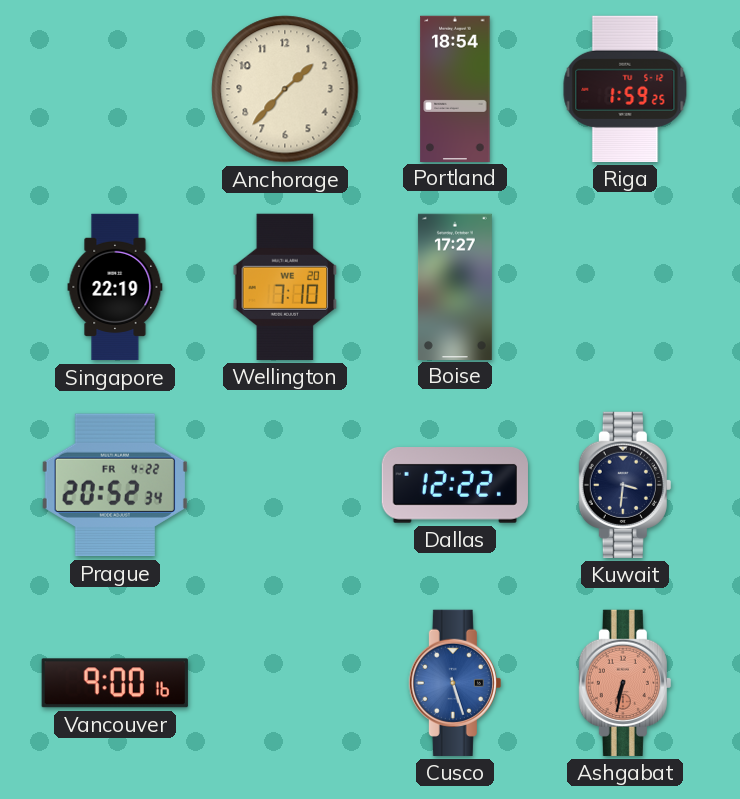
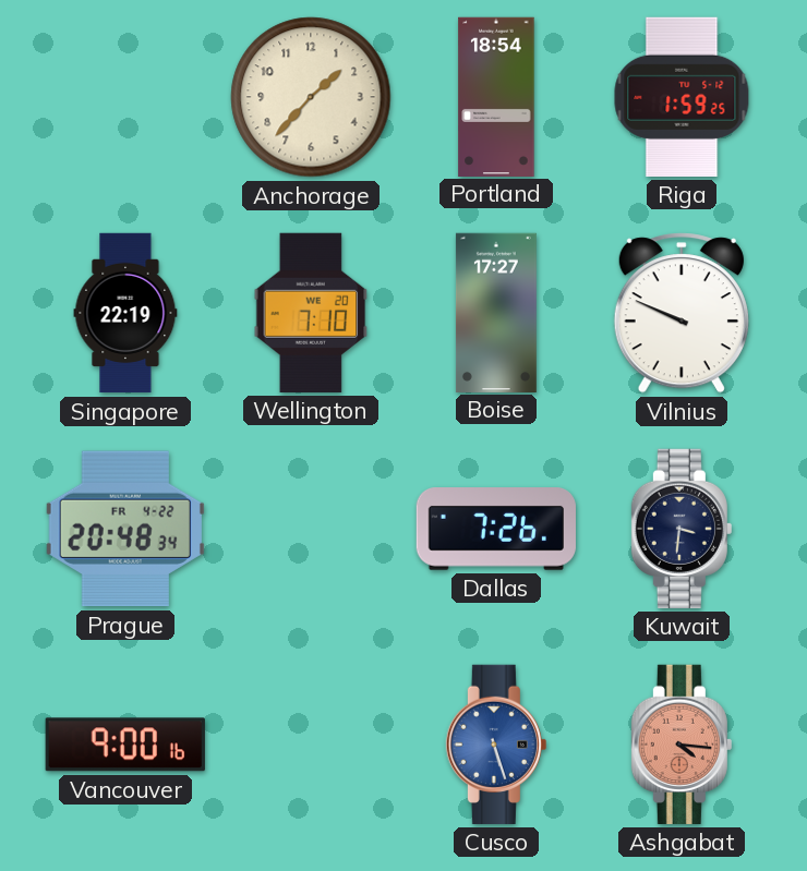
Vilnius: none -> 9:49
Prague: 20:52 -> 20:48
Dallas: 12:22 -> 7:26
Ashgabat: 6:32 -> 4:16
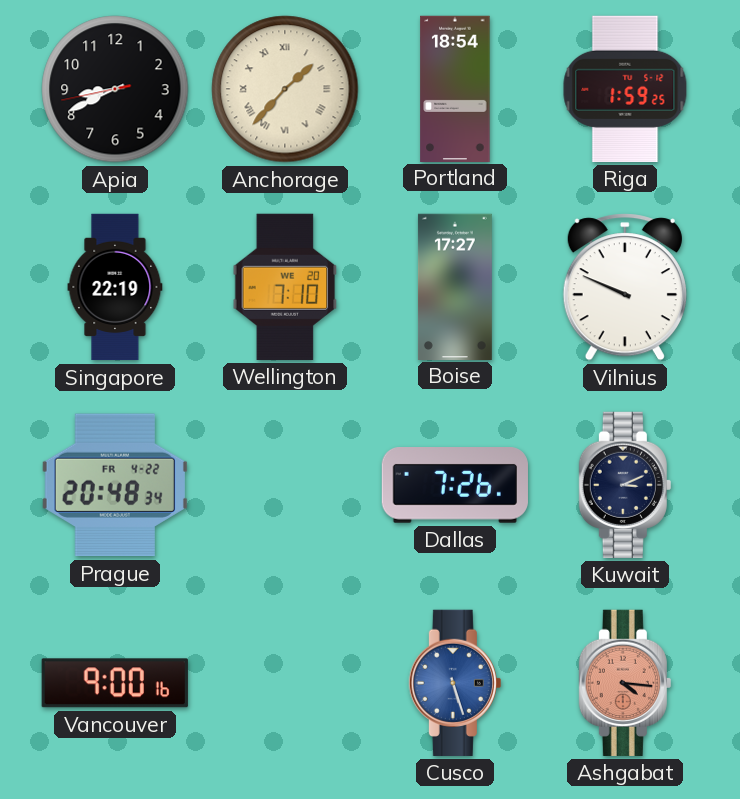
Apia: none -> 8:40
Anchorage numerals: Arabic -> Roman
Kuwait: 3:31 -> 3:11
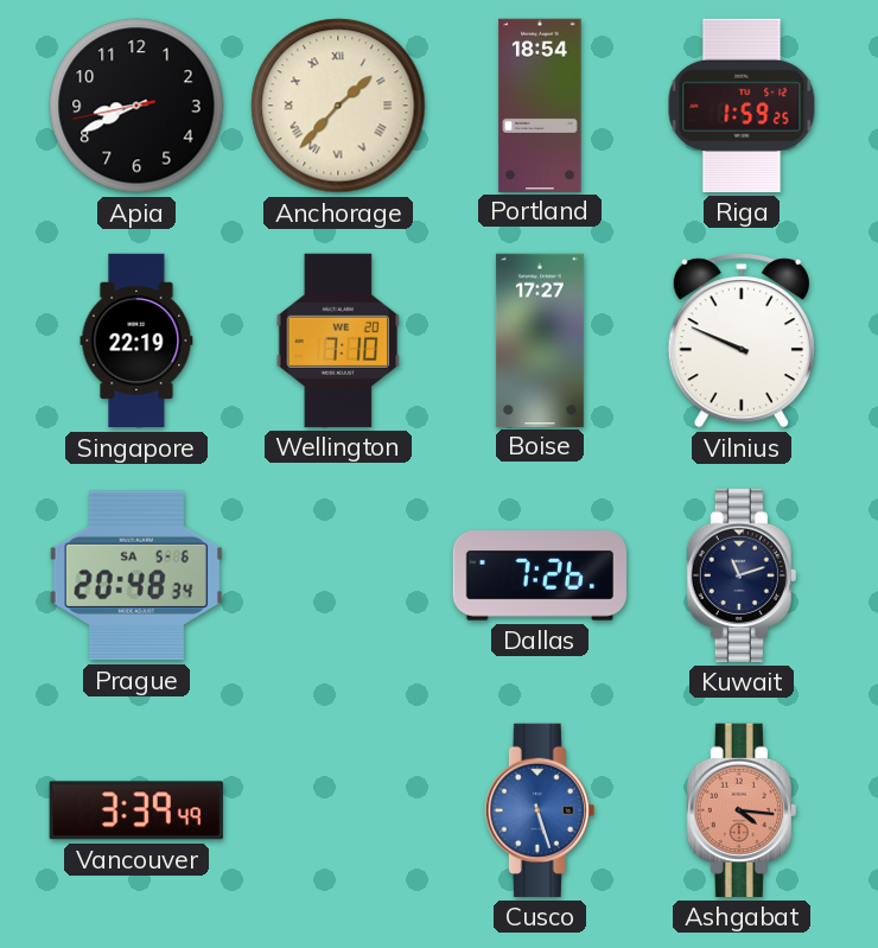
Prague date: FR 4-22 -> SA 5-6
Kuwait: 3:11 -> 11:12
Vancouver: 9:00 -> 3:39
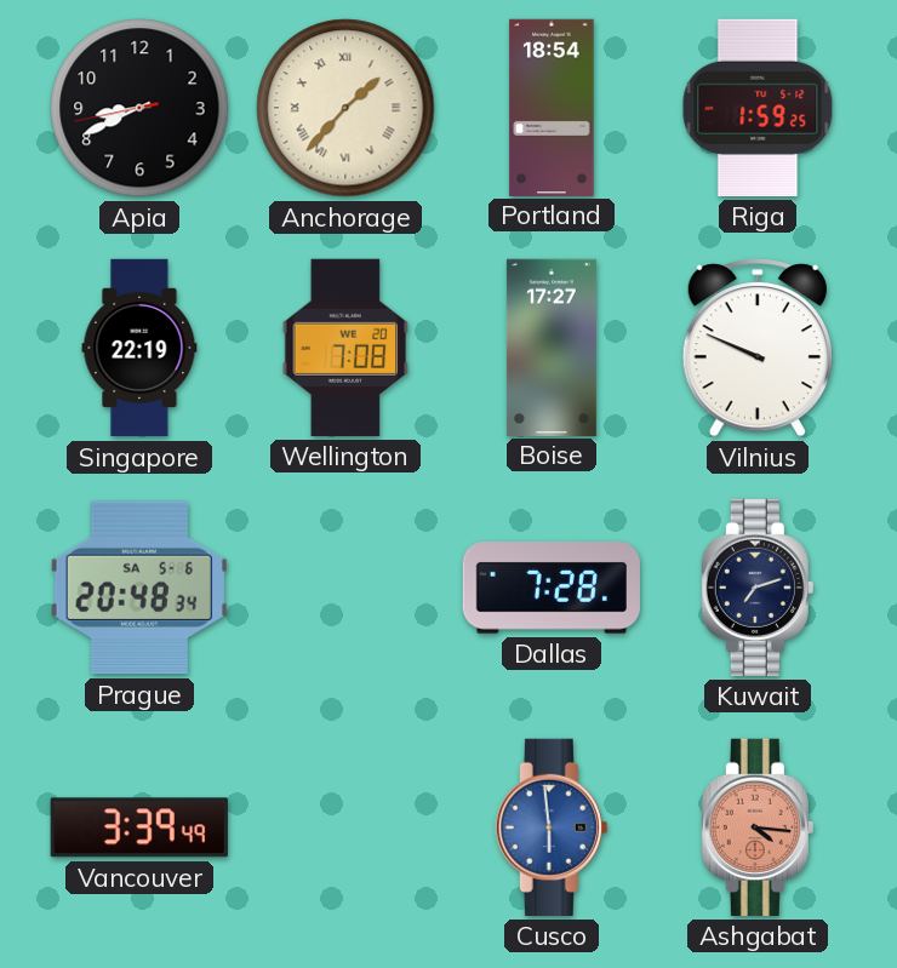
Wellington: 7:10 -> 7:08
Dallas: 7:26 -> 7:28
Kuwait: 11:12 -> 7:12
Cusco: 5:27 -> 5:59
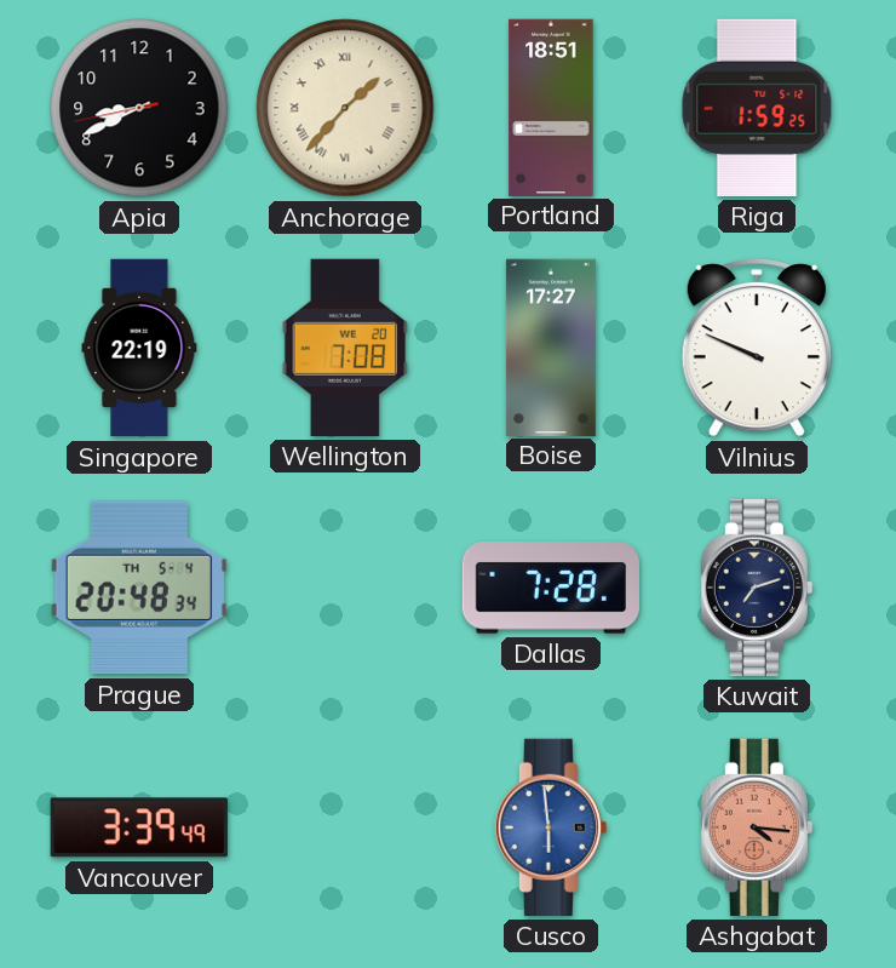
Portland: 18:54 -> 18:51
Prague date: SA 5-6 -> TH 5-4
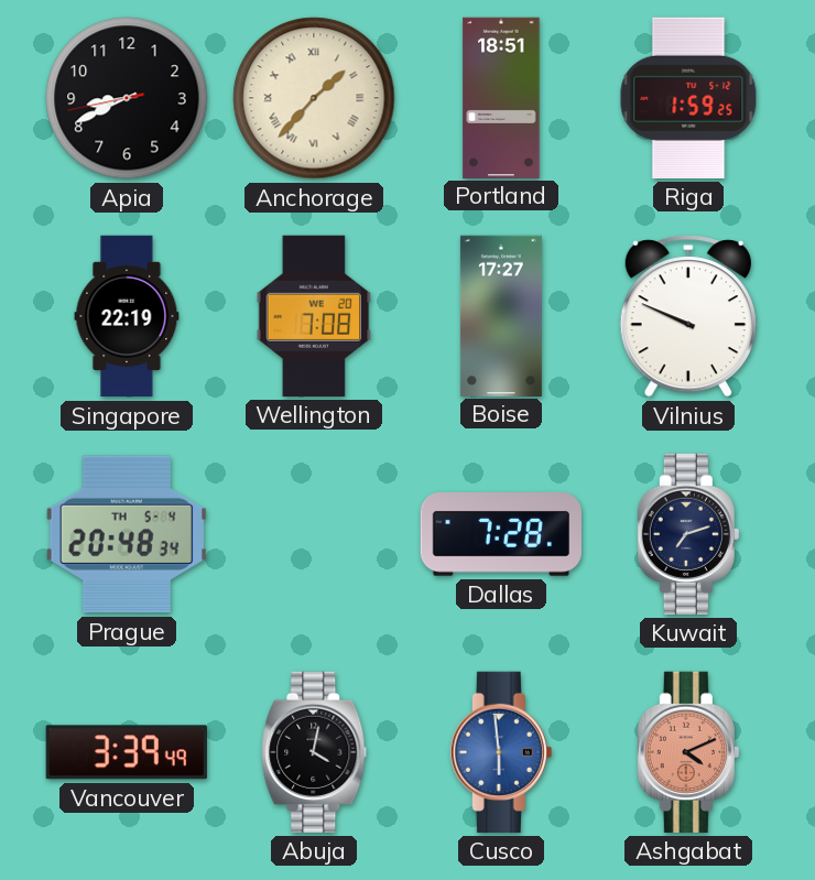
Abuja: none -> 4:02
Ashgabat: 4:16 -> 4:11
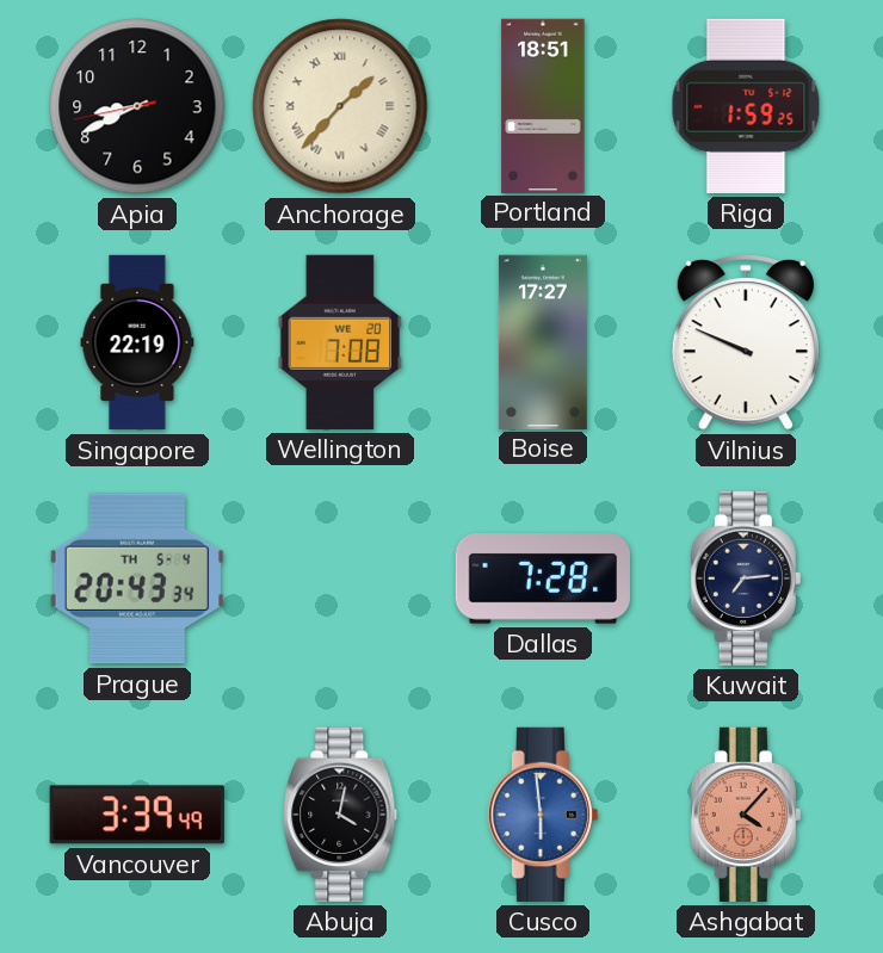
Prague: 20:48 -> 20:43
Kuwait: 7:12 -> 7:14
Ashgabat: 4:11 -> 4:07
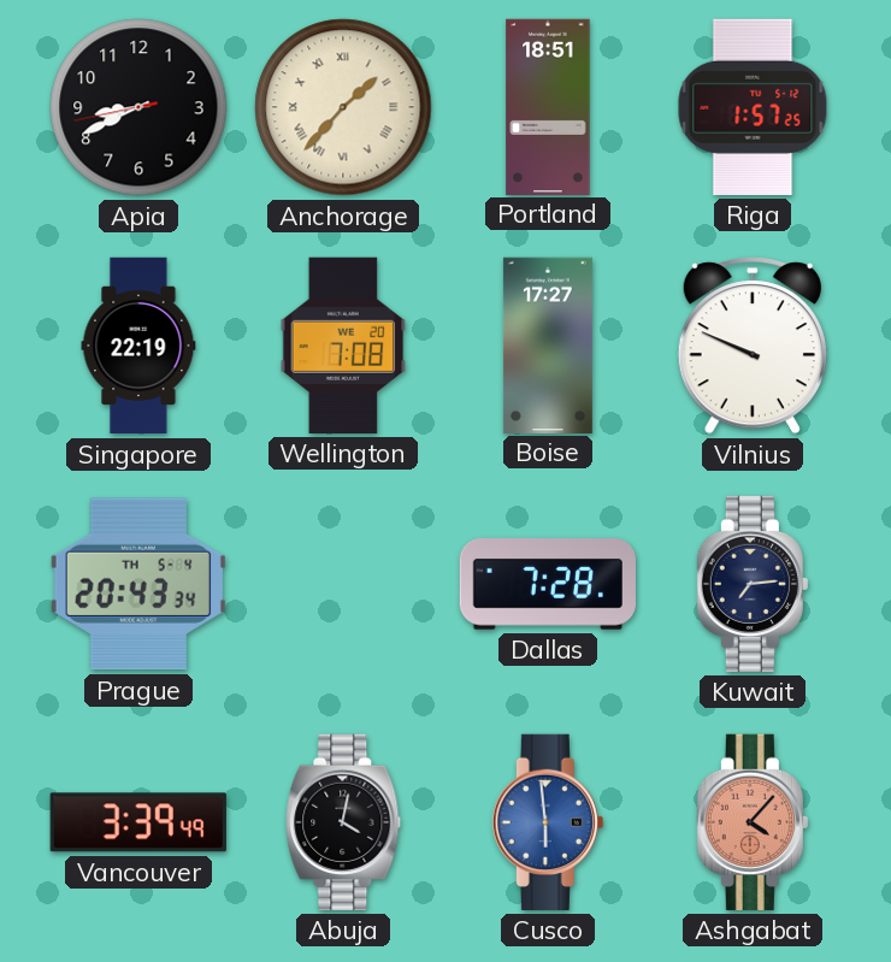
Riga: 1:59 -> 1:57
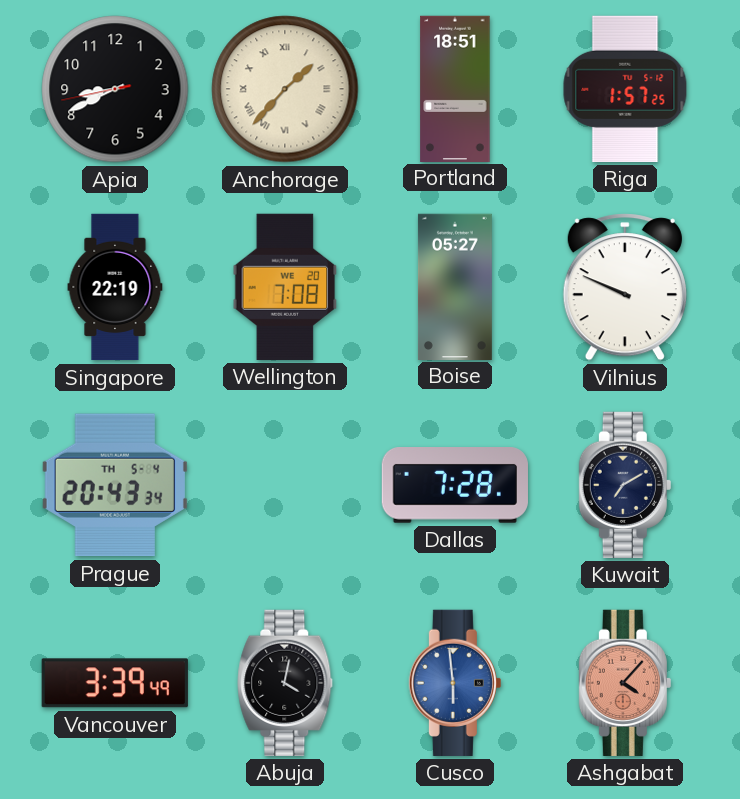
Boise: 17:27 -> 05:27
Kuwait: 7:14 -> 7:10
